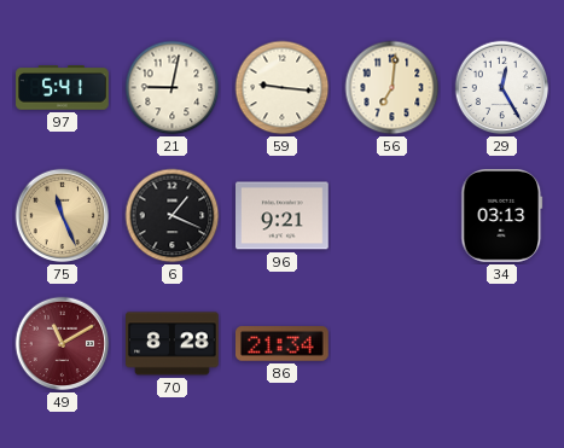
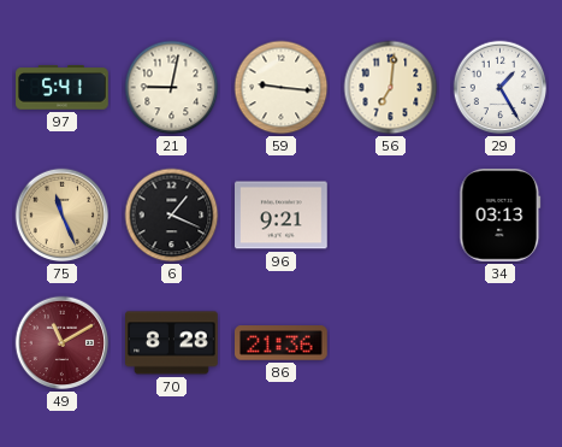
29: 12:25 -> 1:25
86: 21:34 -> 21:36
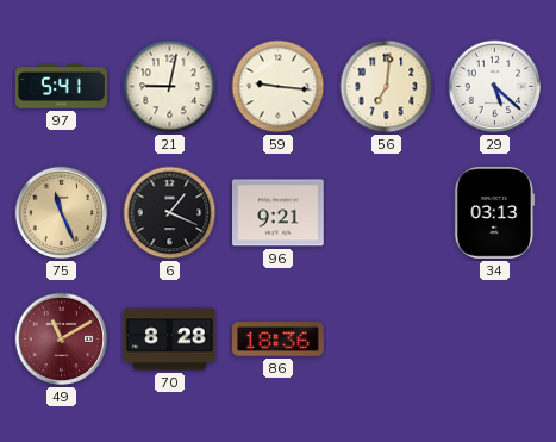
29: 1:25 -> 5:22
86: 21:36 -> 18:36
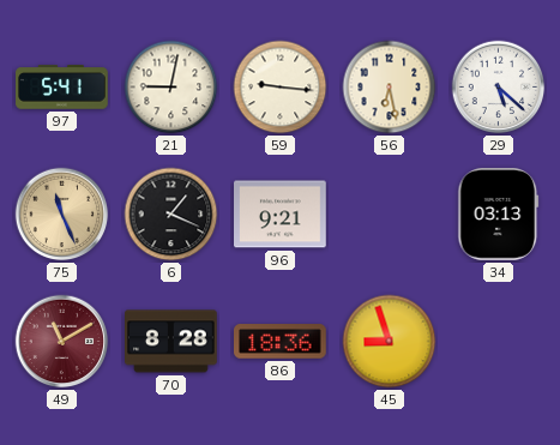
56: 7:01 -> 6:28
45: none -> 8:57
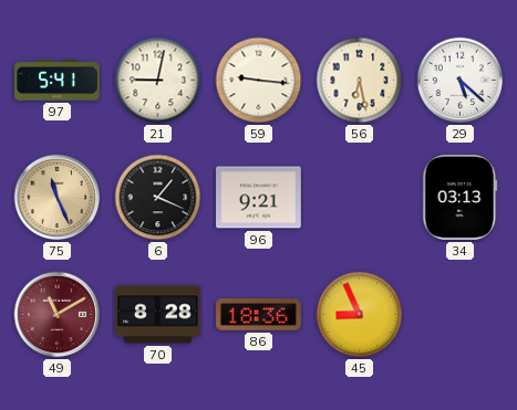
45: 8:57 -> 8:56
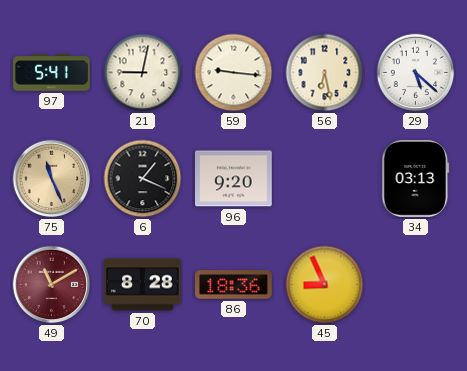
96: 9:21 -> 9:20
